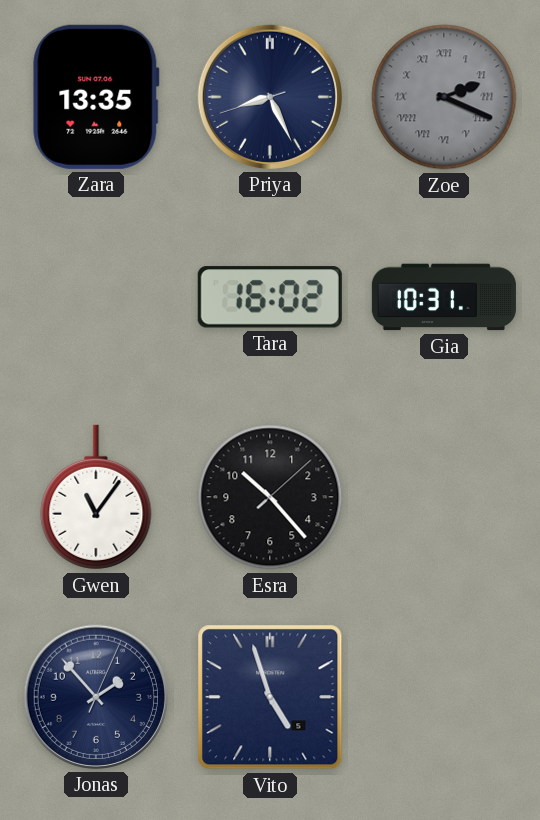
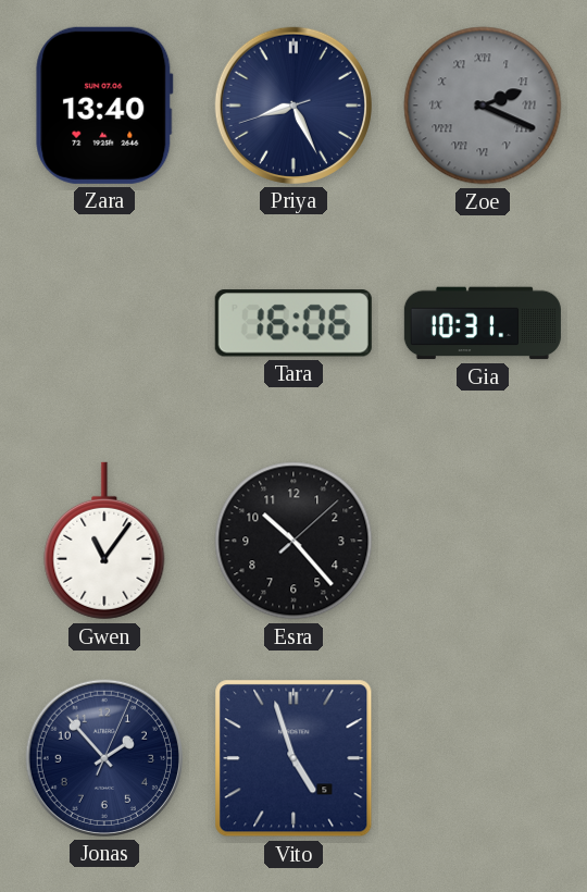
Zara: 13:35 -> 13:40
Tara: 16:02 -> 16:06
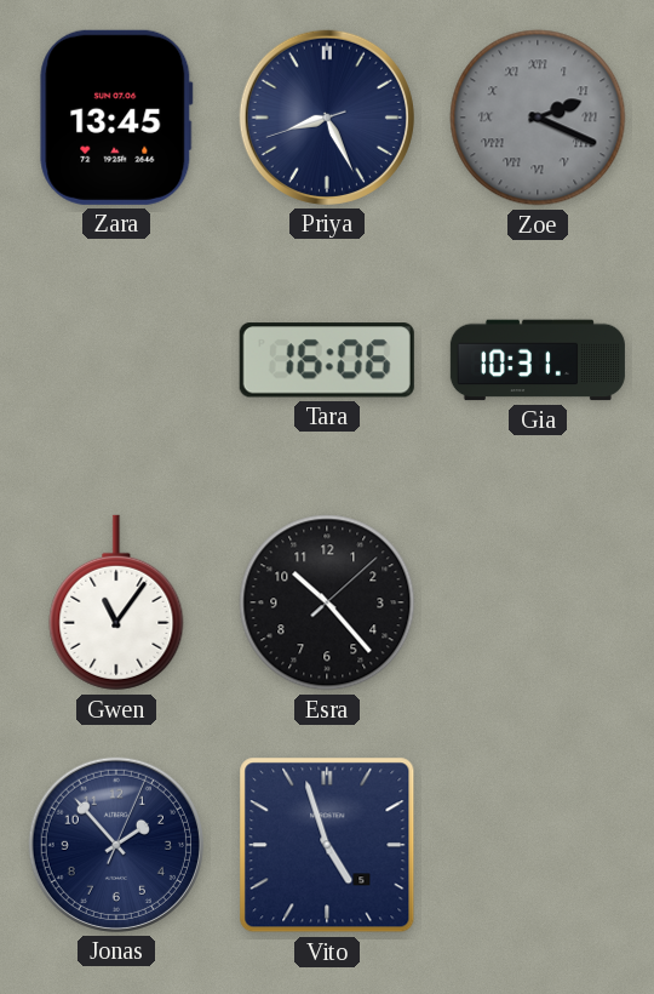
Zara: 13:40 -> 13:45
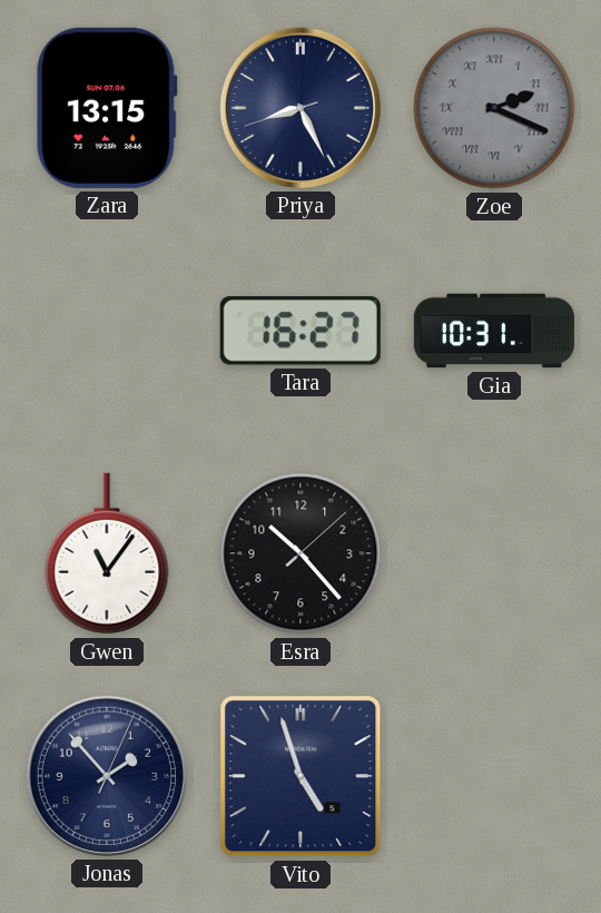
Zara: 13:45 -> 13:15
Tara: 16:06 -> 16:27
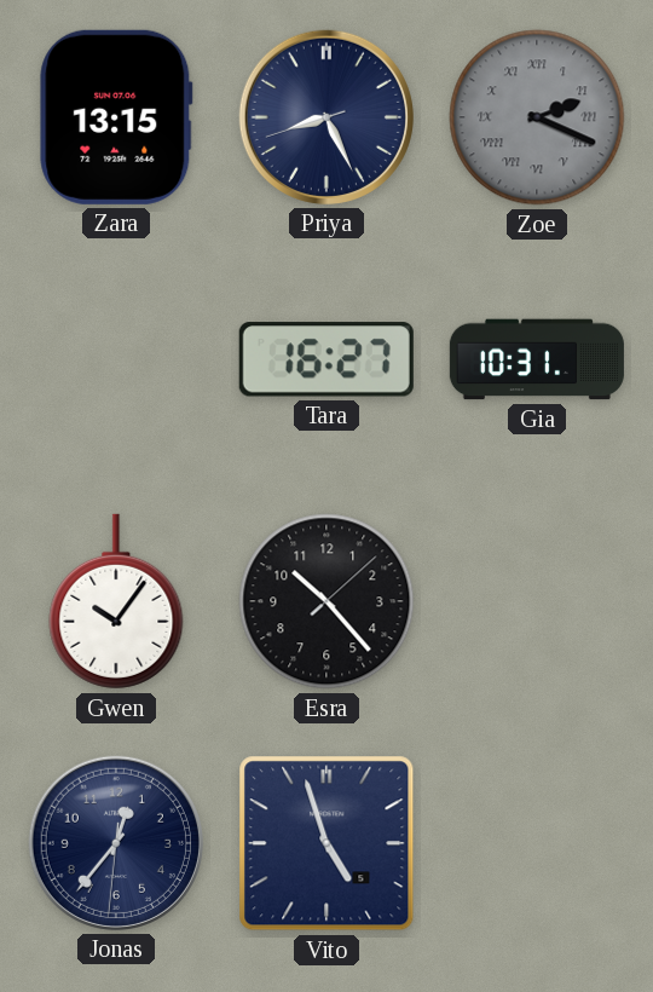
Gwen: 11:06 -> 10:06
Jonas: 1:53 -> 12:36
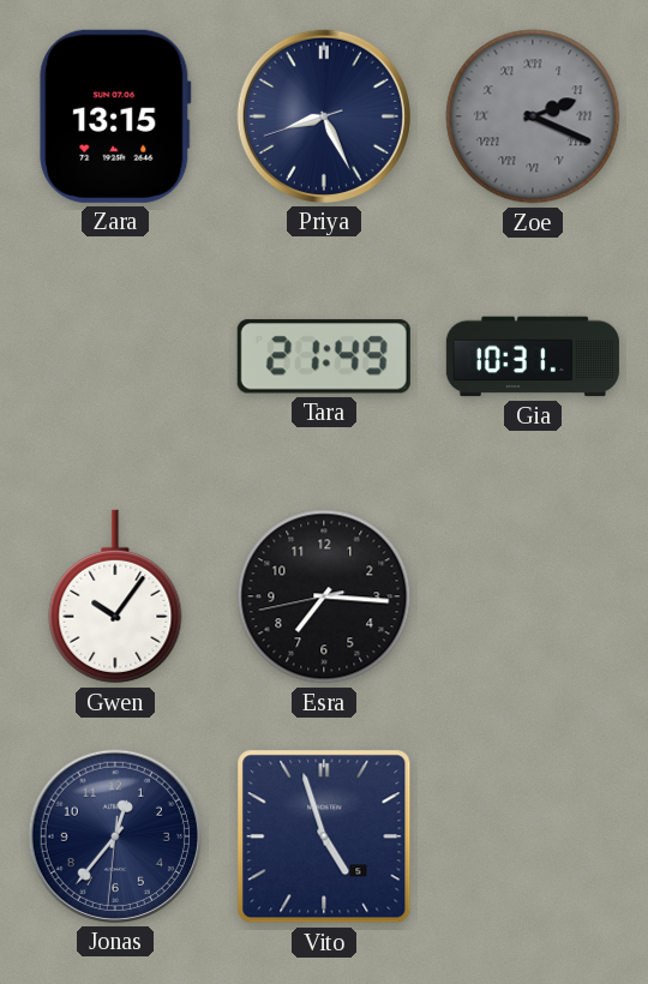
Tara: 16:27 -> 21:49
Esra: 10:23 -> 7:15
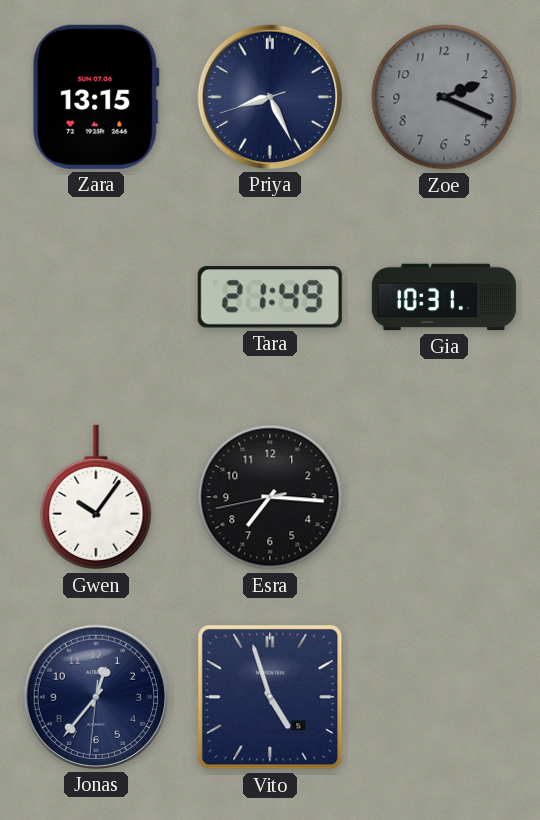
Zoe numerals: Roman -> Arabic
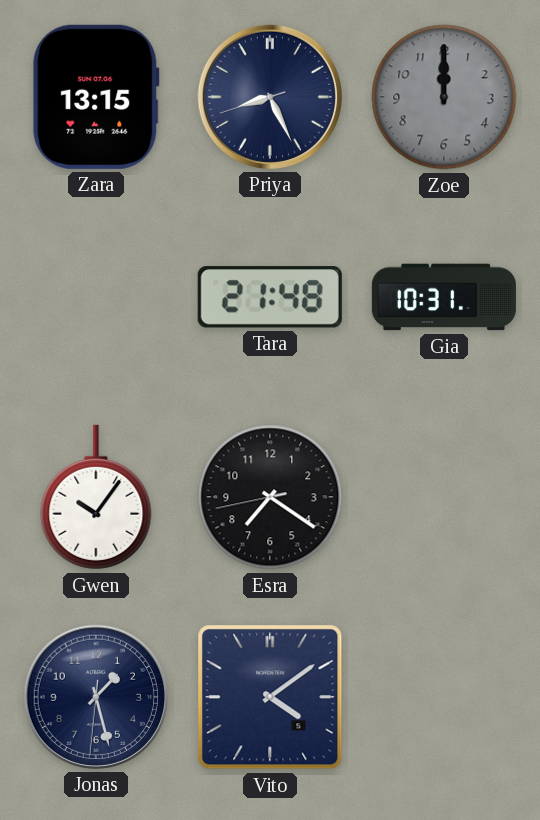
Zoe: 2:19 -> 12:00
Tara: 21:49 -> 21:48
Esra: 7:15 -> 7:20
Jonas: 12:36 -> 1:27
Vito: 4:57 -> 4:09
